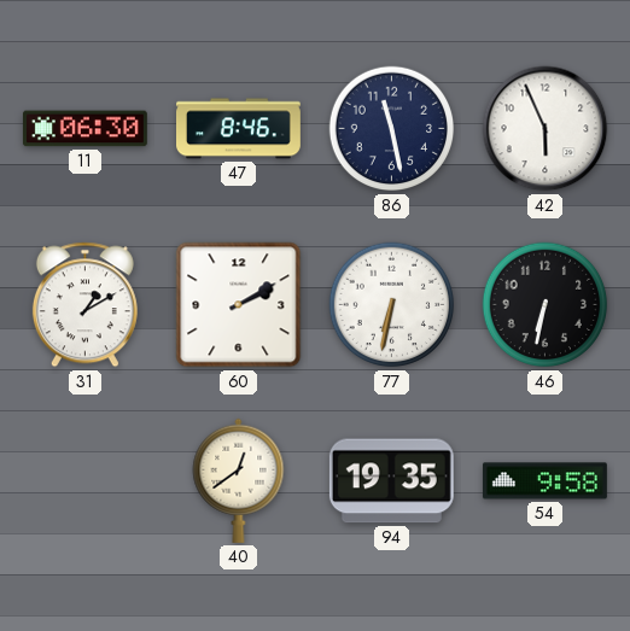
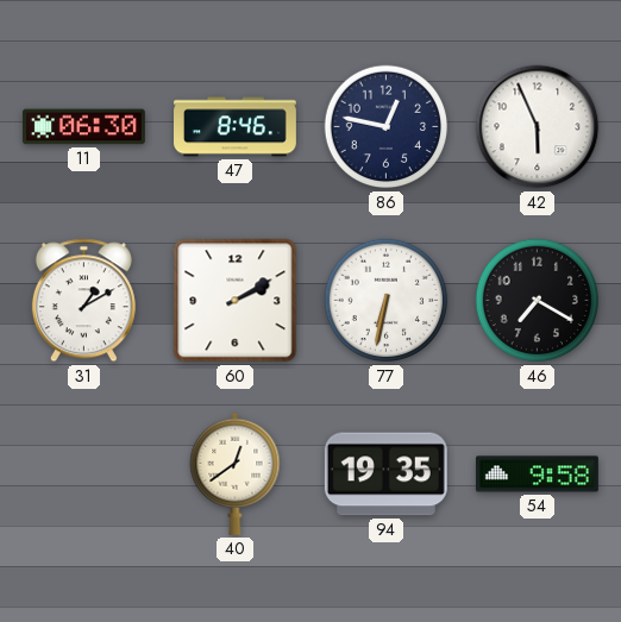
86: 11:28 -> 12:47
46: 6:32 -> 7:20
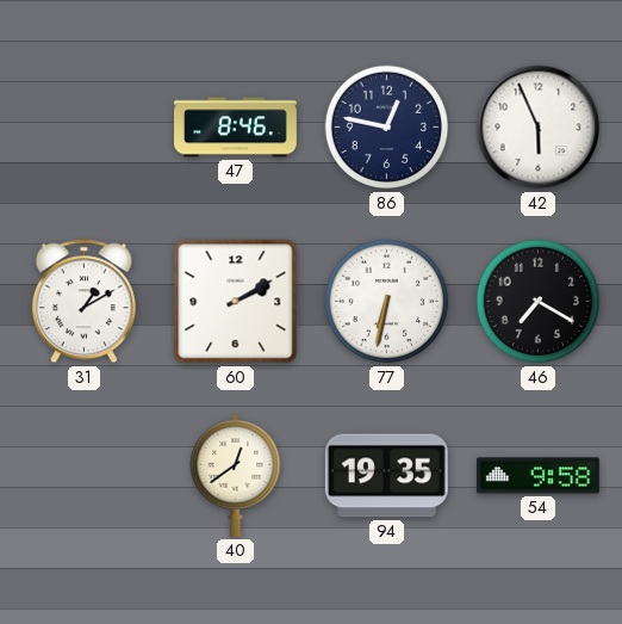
11: 06:30 -> none
